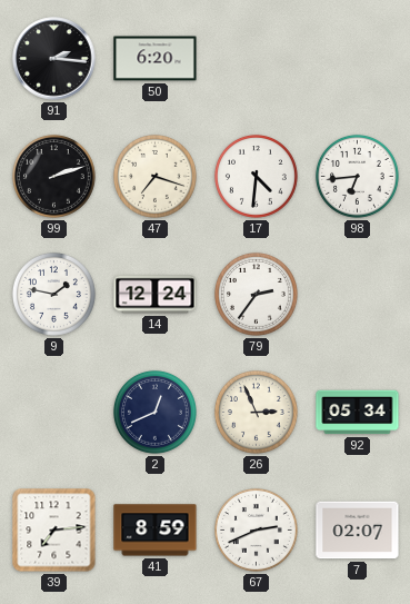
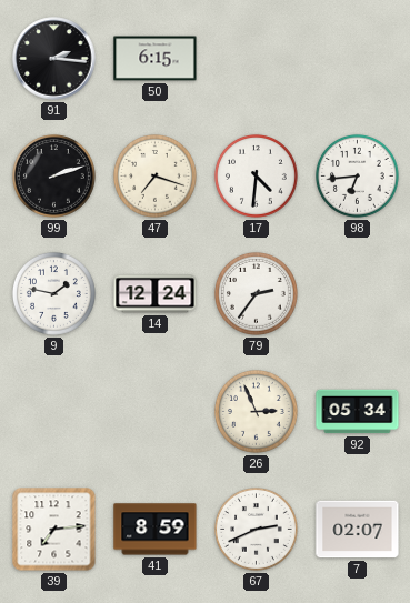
50: 6:20 -> 6:15
2: 12:41 -> none
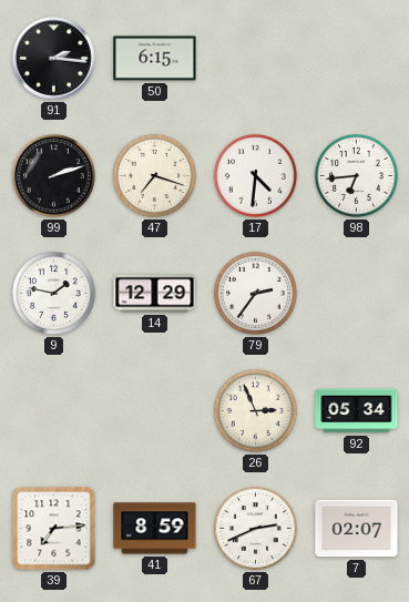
14: 12:24 -> 12:29
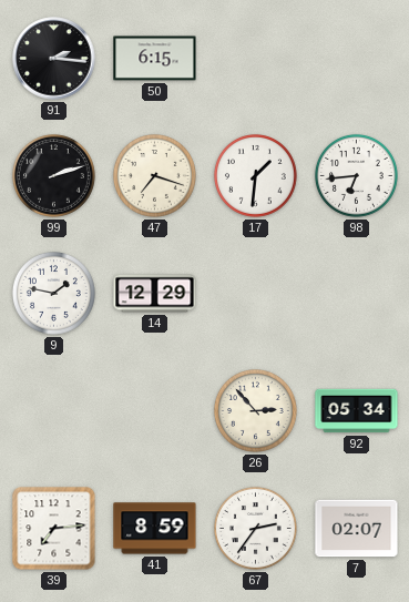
17: 4:31 -> 1:31
79: 2:36 -> none
26: 2:56 -> 2:53
67: 2:41 -> 2:36
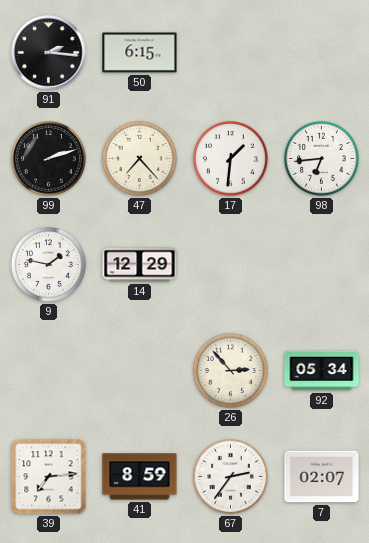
47: 7:18 -> 7:23
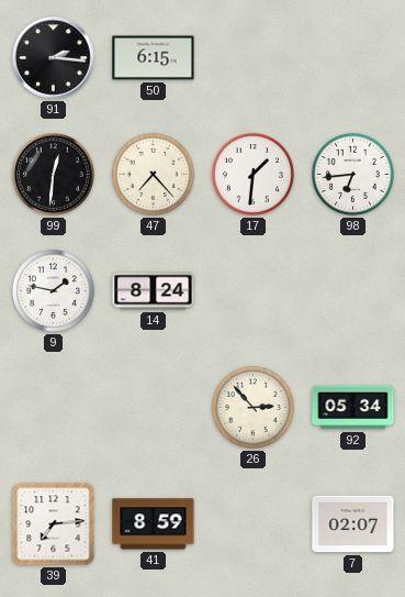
99: 2:12 -> 12:31
14: 12:29 -> 8:24
67: 2:36 -> none
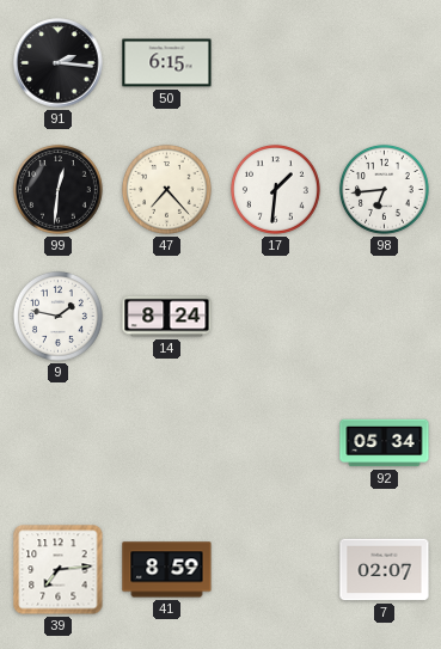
26: 2:53 -> none
